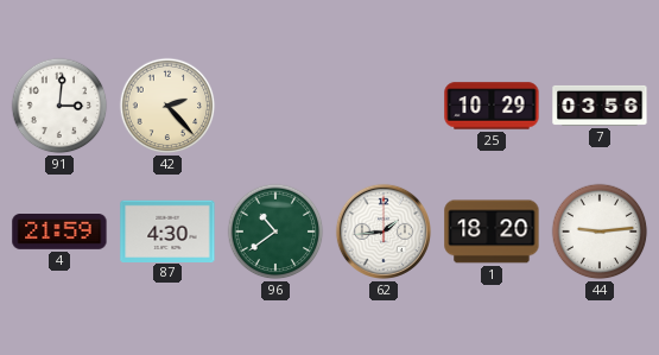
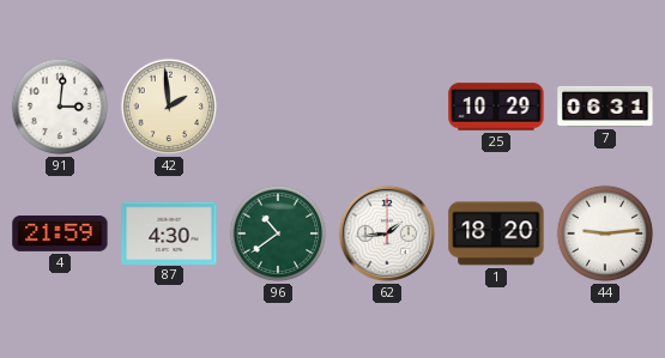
42: 2:23 -> 1:59
7: 03:56 -> 06:31
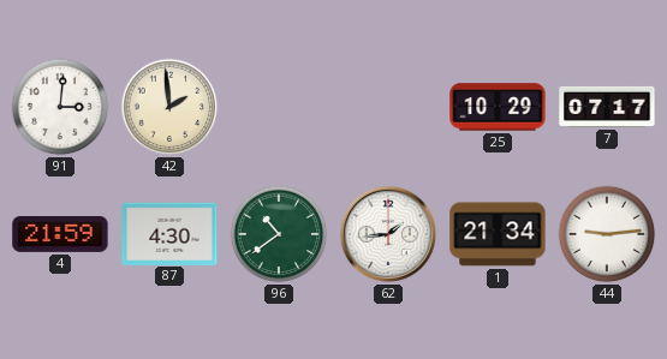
7: 06:31 -> 07:17
1: 18:20 -> 21:34
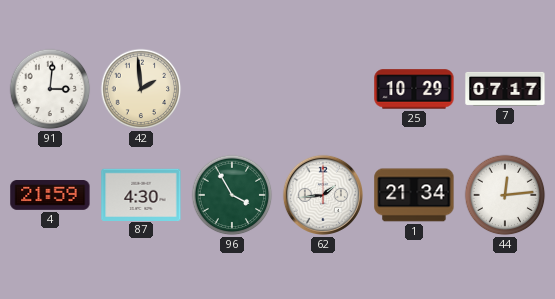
96: 10:39 -> 3:55
44: 9:14 -> 12:14
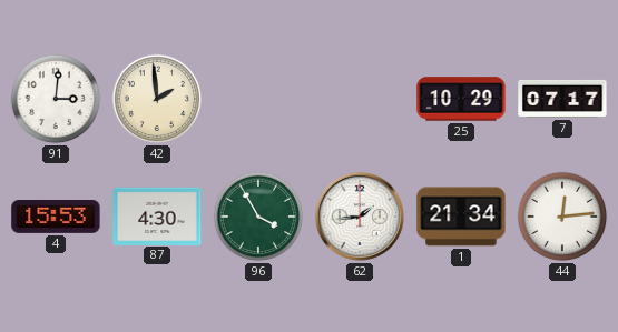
4: 21:59 -> 15:53
